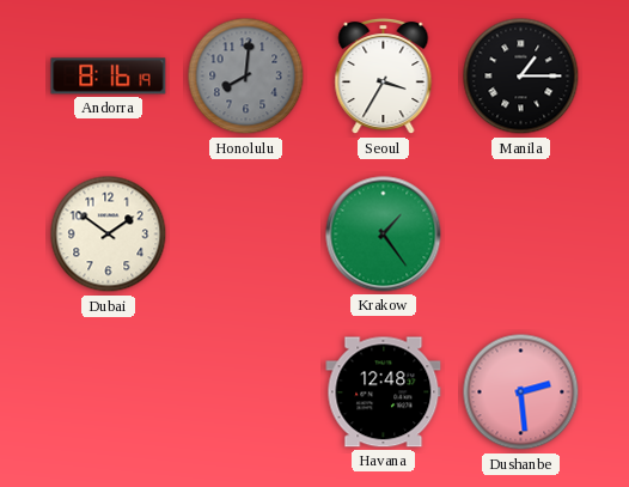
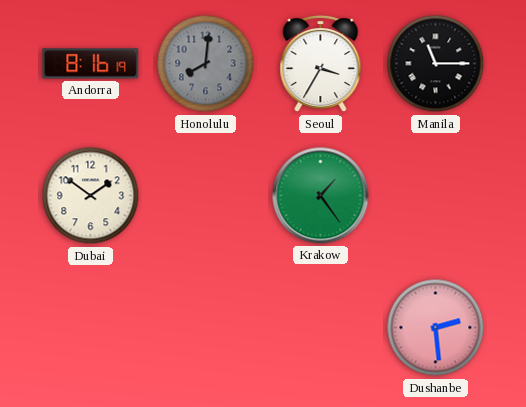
Manila: 1:15 -> 11:15
Havana: 12:48 -> none
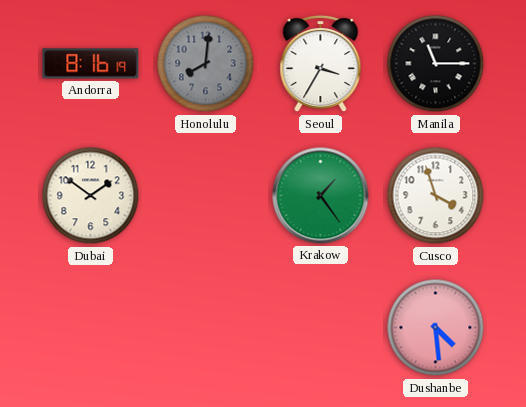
Cusco: none -> 3:57
Dushanbe: 2:29 -> 4:29
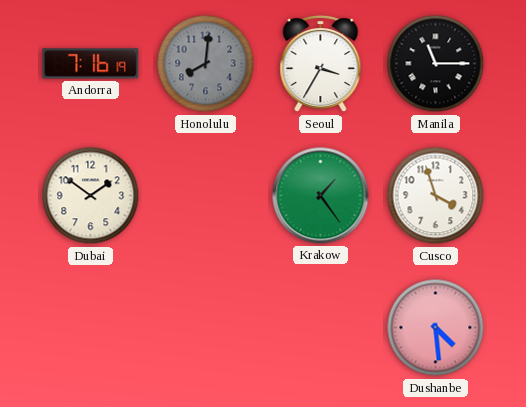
Andorra: 8:16 -> 7:16
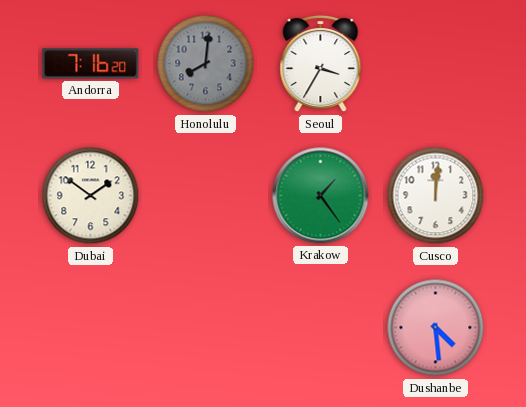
Andorra: 7:16:19 -> 7:16:20
Manila: 11:15 -> none
Cusco: 3:57 -> 12:01
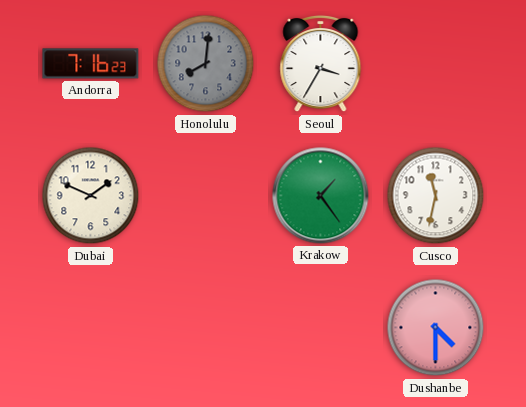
Andorra: 7:16:20 -> 7:16:23
Dubai: 1:51 -> 1:49
Cusco: 12:01 -> 11:32
Dushanbe: 4:29 -> 4:30
